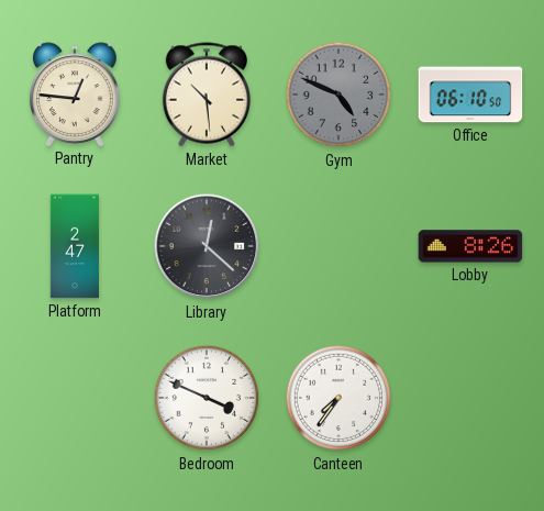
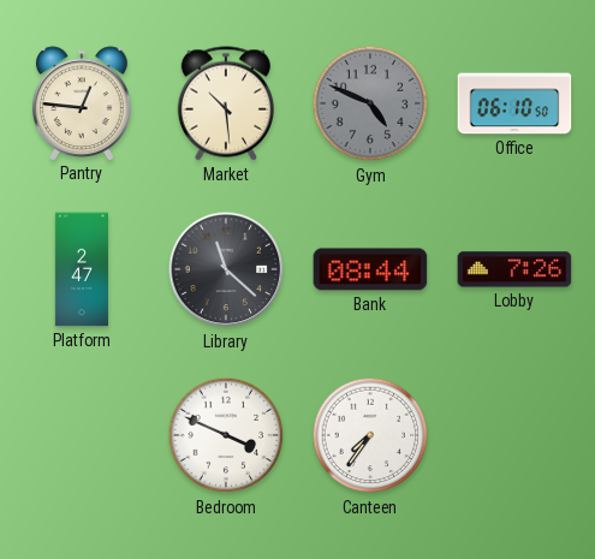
Library: 12:22 -> 11:22
Bank: none -> 08:44
Lobby: 8:26 -> 7:26
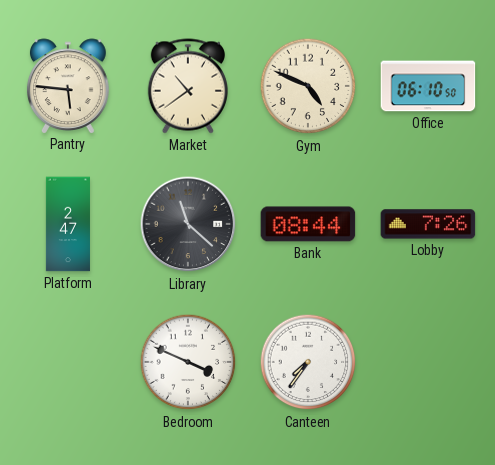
Pantry: 12:46 -> 5:46
Market: 10:29 -> 10:39
Gym dial: grey -> cream
